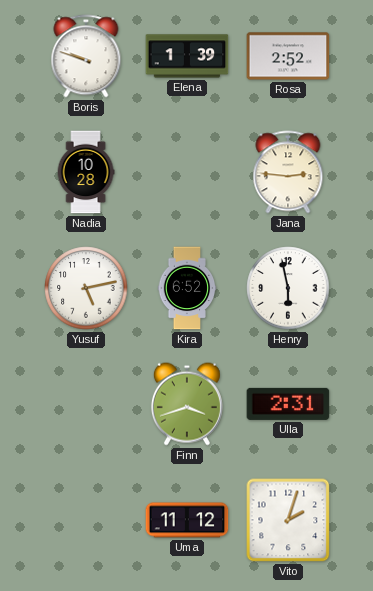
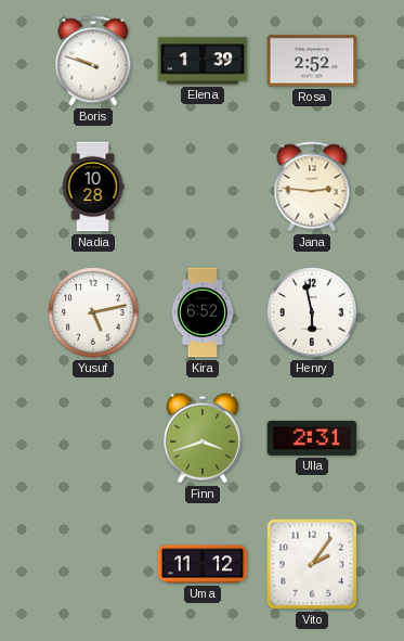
Vito: 2:03 -> 2:06
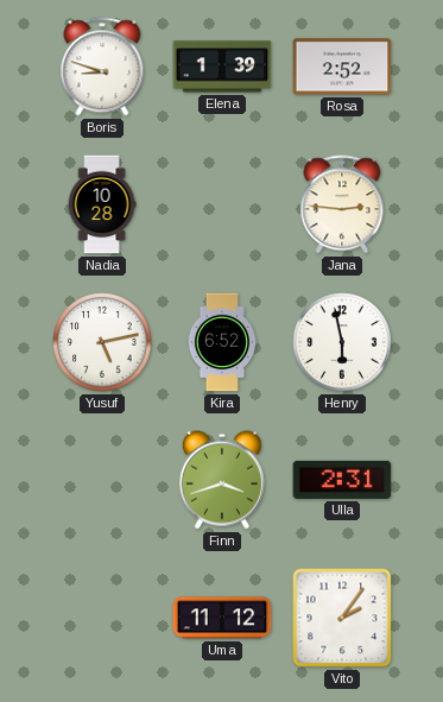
Boris: 9:48 -> 8:48
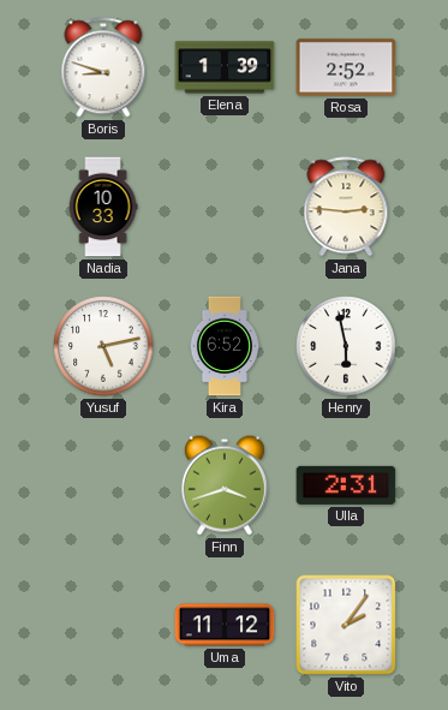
Nadia: 10:28 -> 10:33
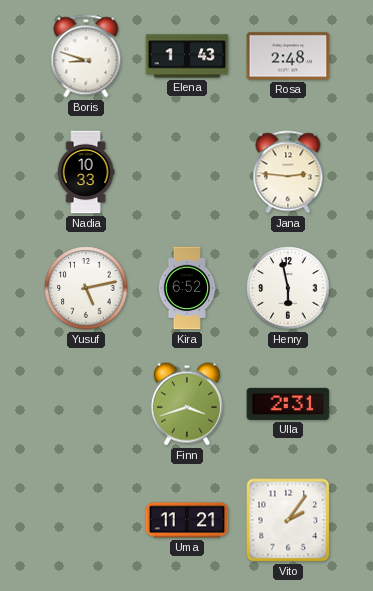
Elena: 1:39 -> 1:43
Rosa: 2:52 -> 2:48
Uma: 11:12 -> 11:21
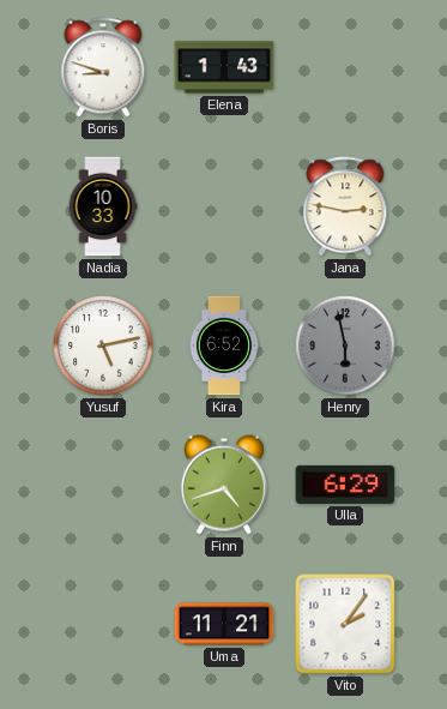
Rosa: 2:48 -> none
Jana: 2:46 -> 2:47
Henry dial: white -> grey
Finn: 3:42 -> 4:42
Ulla: 2:31 -> 6:29
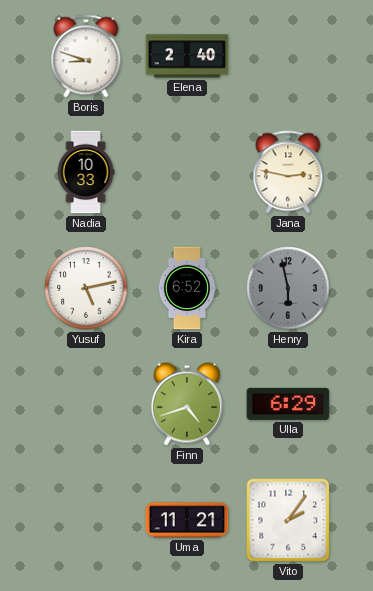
Elena: 1:43 -> 2:40
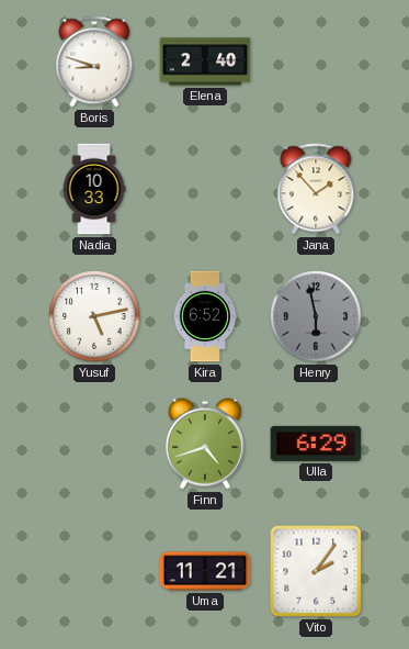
Jana: 2:47 -> 1:53
